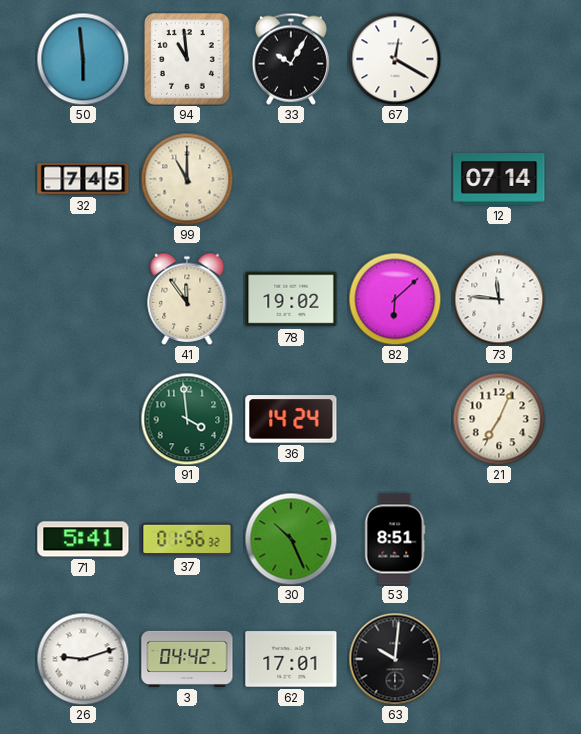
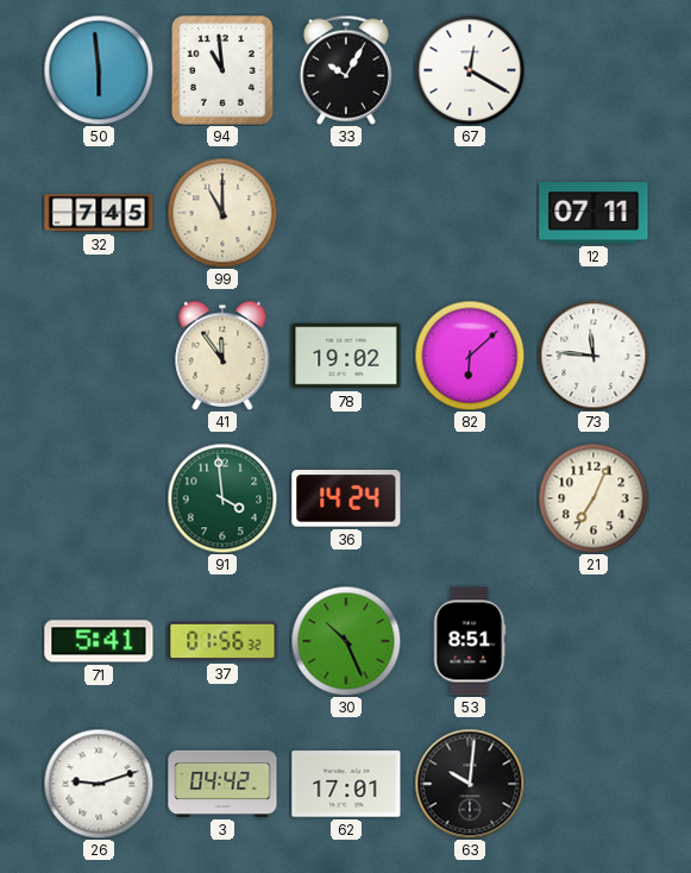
12: 07:14 -> 07:11
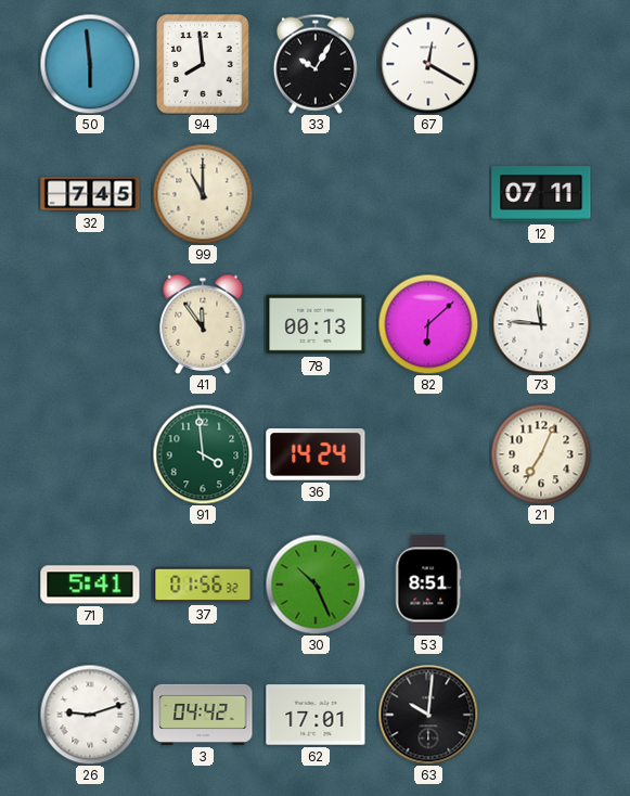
94: 10:59 -> 7:59
78: 19:02 -> 00:13
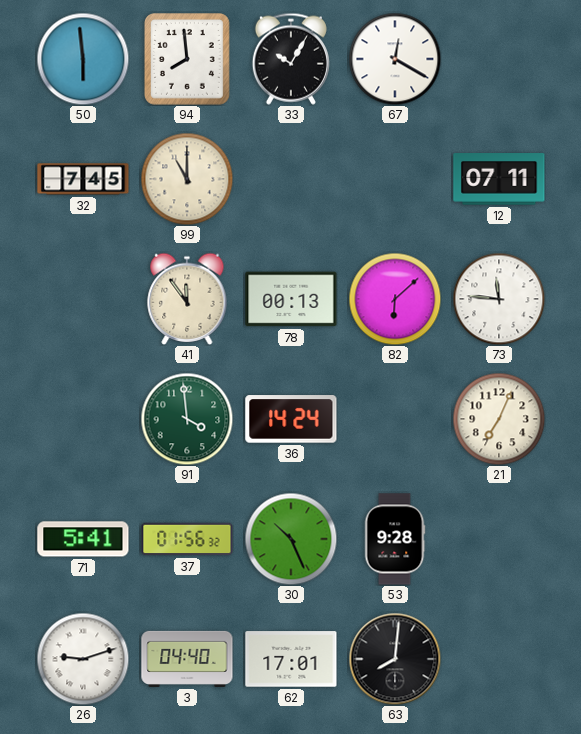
53: 8:51 -> 9:28
3: 04:42 -> 04:40
63: 10:01 -> 8:01
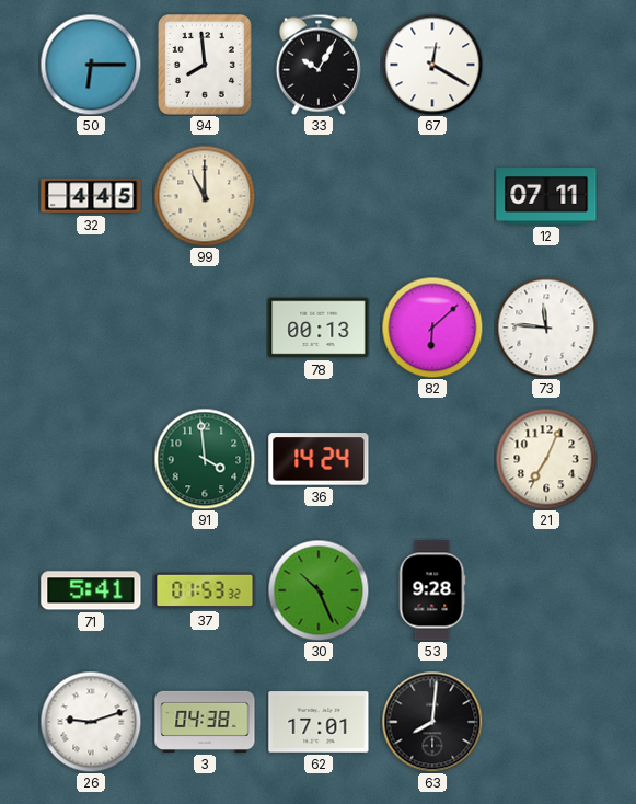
50: 5:59 -> 6:15
32: 7:45 -> 4:45
41: 11:54 -> none
37: 01:56 -> 01:53
3: 04:40 -> 04:38
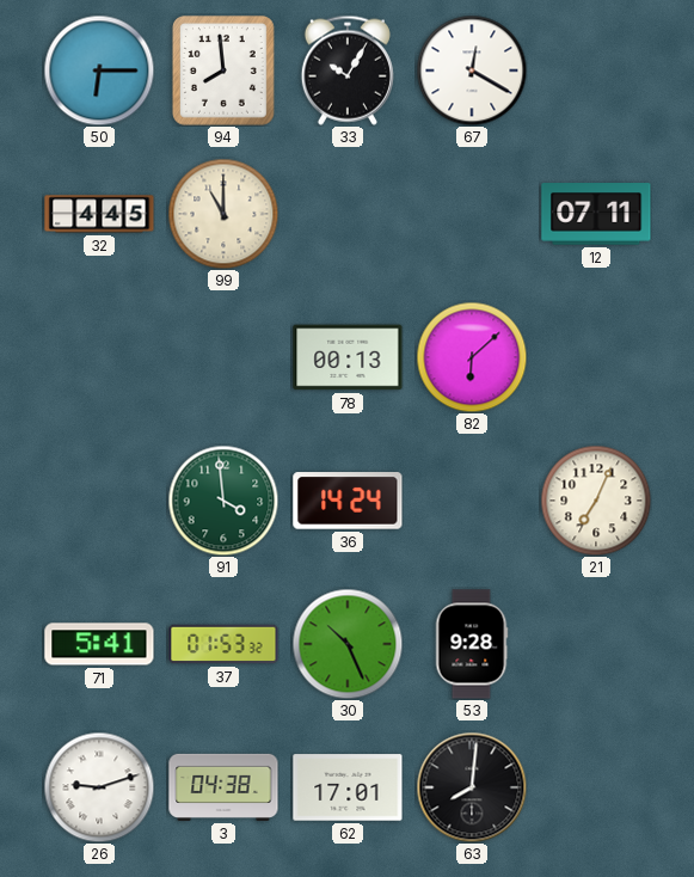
73: 11:46 -> none
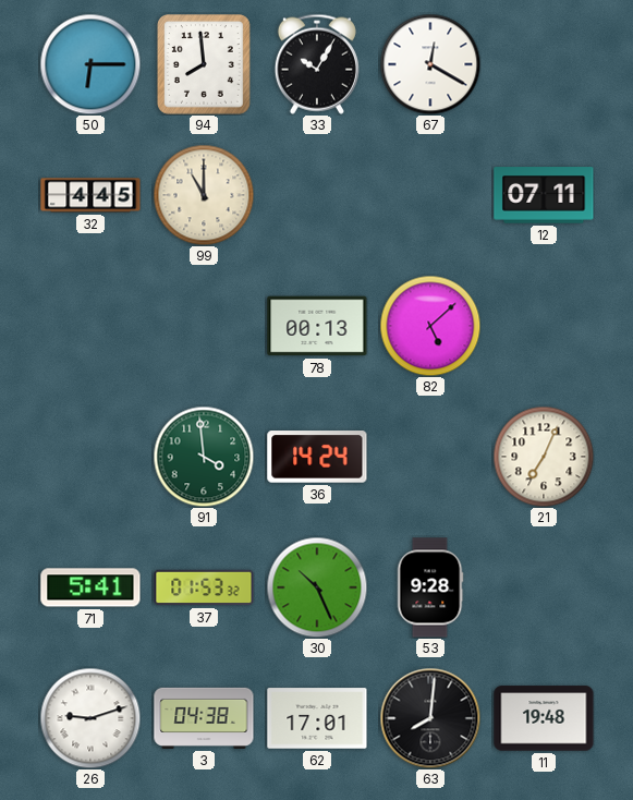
82: 6:08 -> 5:08
11: none -> 19:48
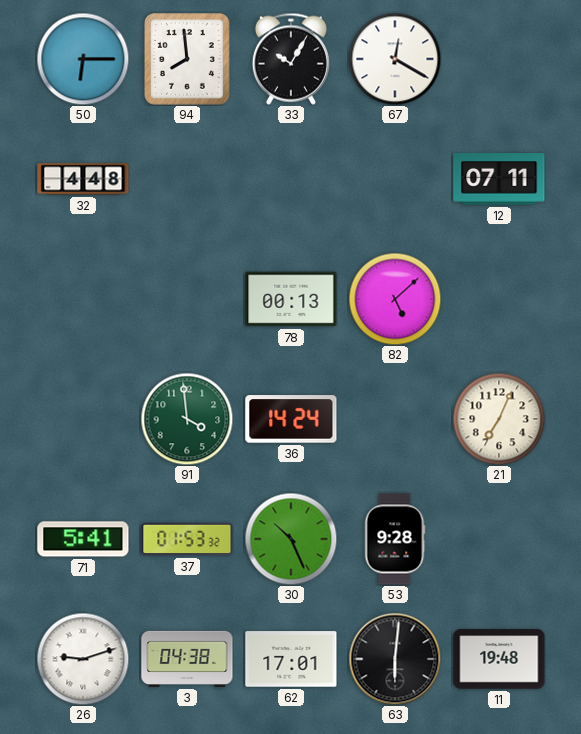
32: 4:45 -> 4:48
99: 11:00 -> none
63: 8:01 -> 6:01
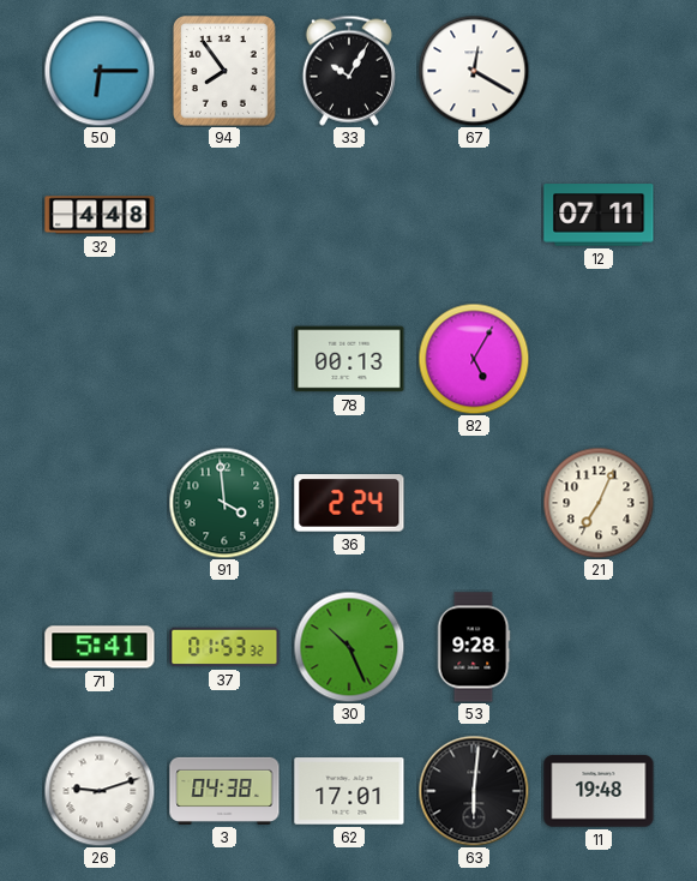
94: 7:59 -> 7:54
82: 5:08 -> 5:05
36: 14:24 -> 2:24
